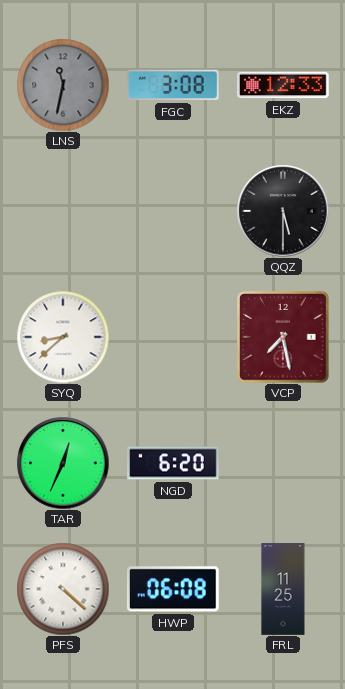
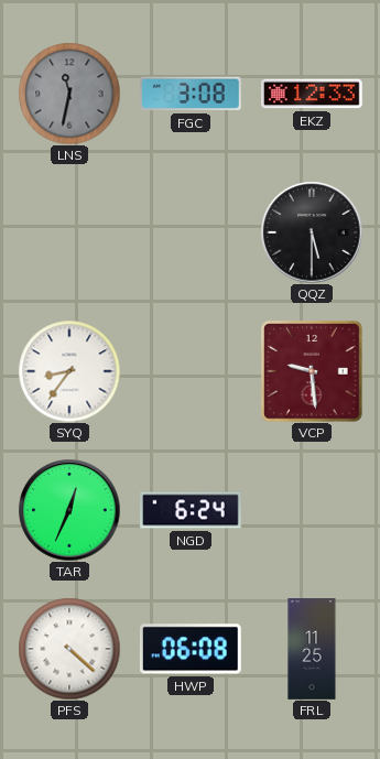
SYQ: 8:38 -> 8:36
VCP: 7:28 -> 9:29
NGD: 6:20 -> 6:24
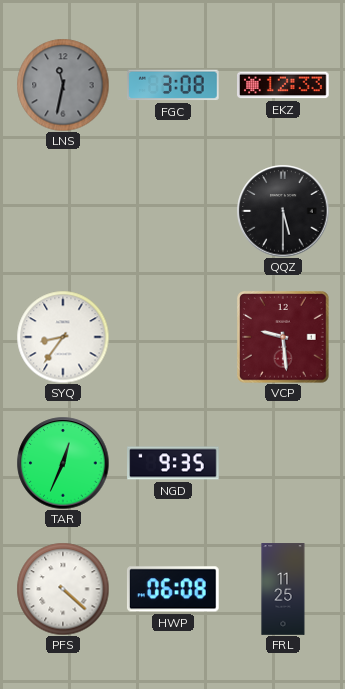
NGD: 6:24 -> 9:35
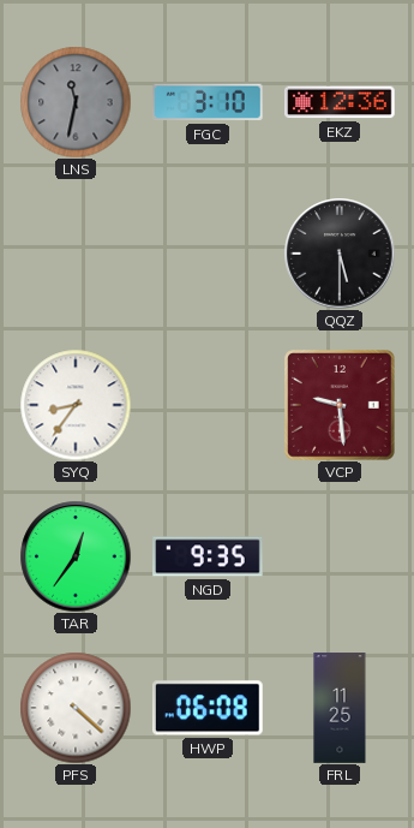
FGC: 3:08 -> 3:10
EKZ: 12:33 -> 12:36
TAR: 12:34 -> 12:36
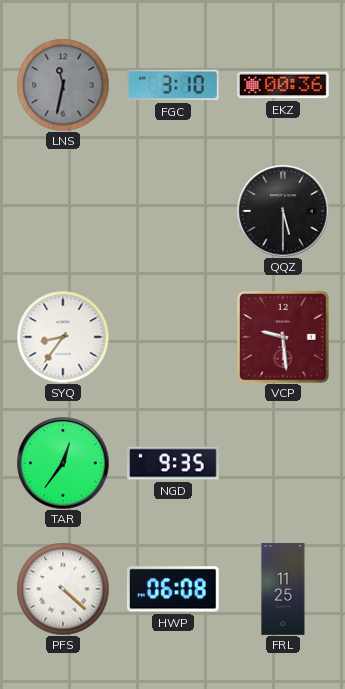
EKZ: 12:36 -> 00:36
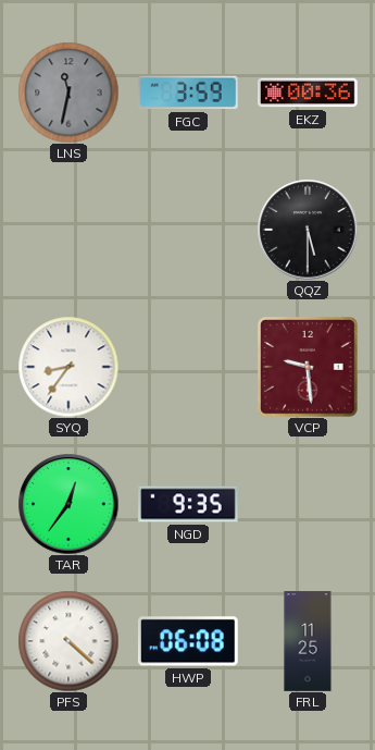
FGC: 3:10 -> 3:59
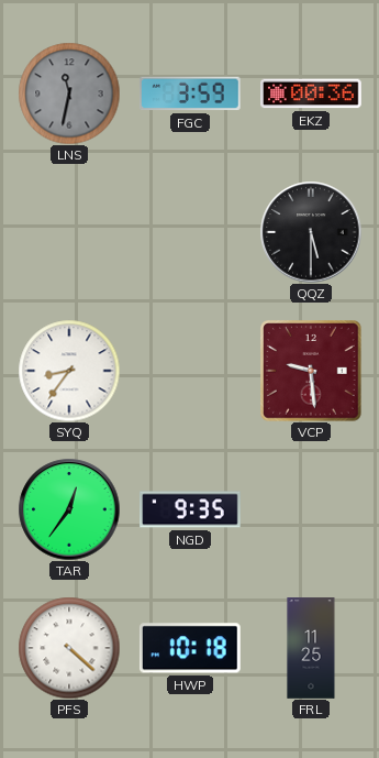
HWP: 06:08 -> 10:18
